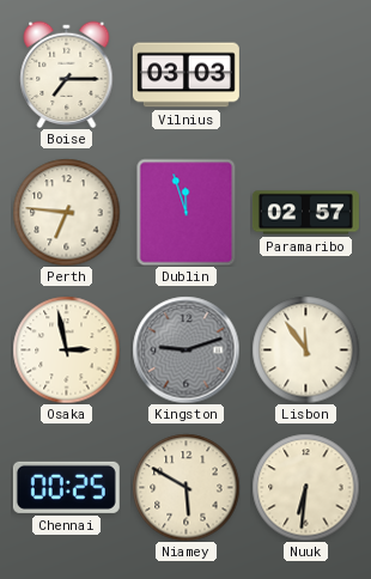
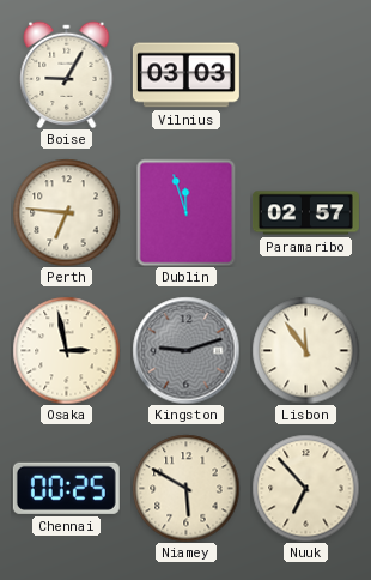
Boise: 7:15 -> 9:05
Nuuk: 6:31 -> 6:53
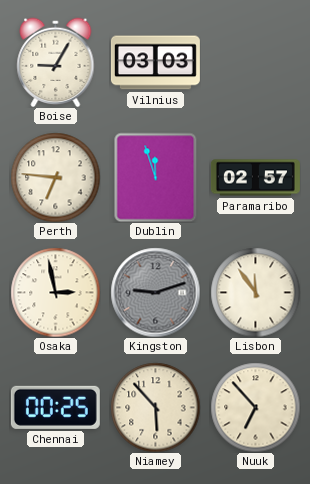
Niamey: 5:50 -> 5:53
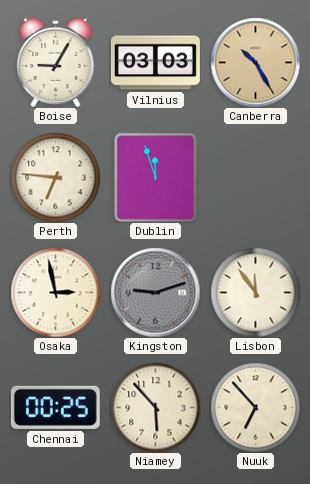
Canberra: none -> 10:25
Paramaribo: 02:57 -> none
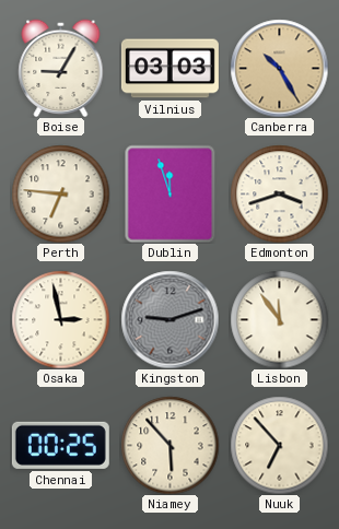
Edmonton: none -> 3:42
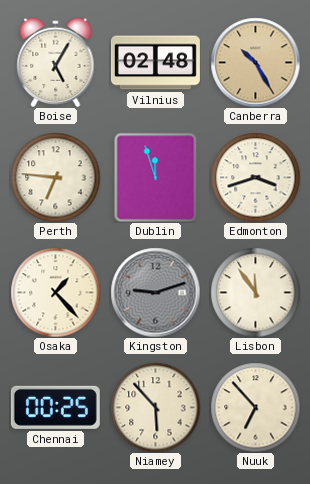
Boise: 9:05 -> 5:05
Vilnius: 03:03 -> 02:48
Osaka: 2:58 -> 1:23
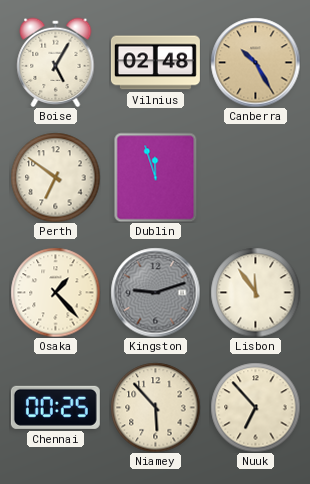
Perth: 6:46 -> 6:51
Edmonton: 3:42 -> none
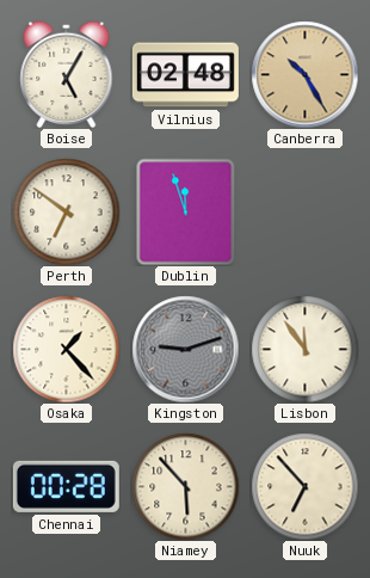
Chennai: 00:25 -> 00:28
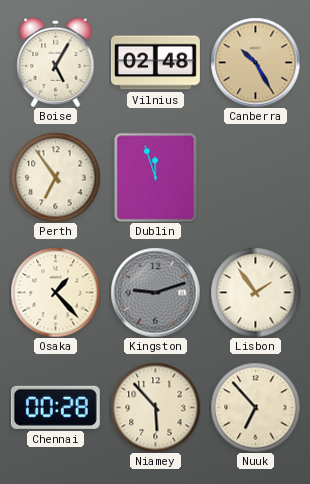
Perth: 6:51 -> 6:54
Lisbon: 11:54 -> 1:54
